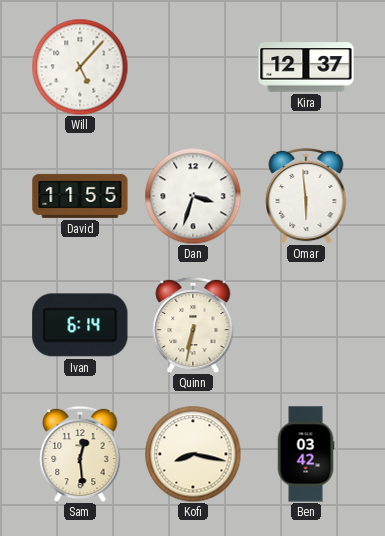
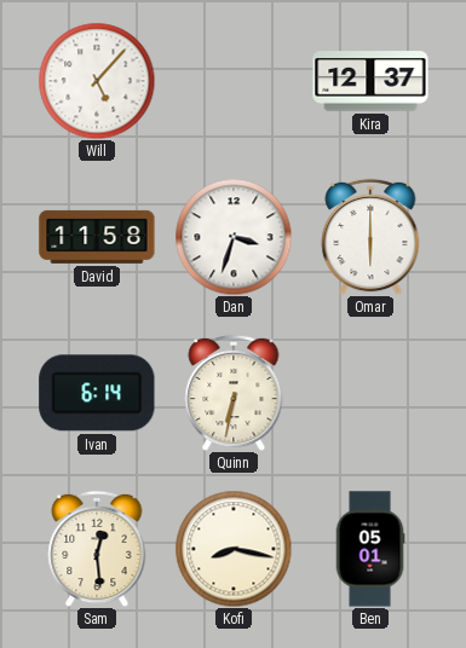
David: 11:55 -> 11:58
Omar: 5:59 -> 6:00
Ben: 03:42 -> 05:01
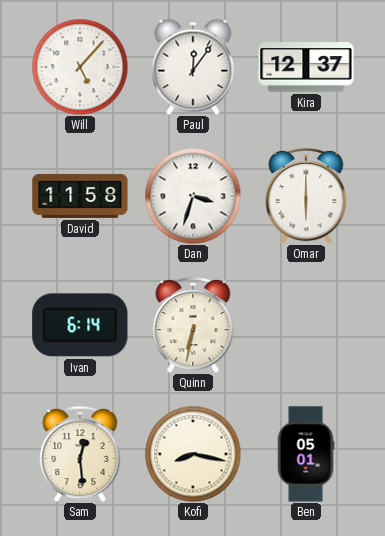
Paul: none -> 12:06
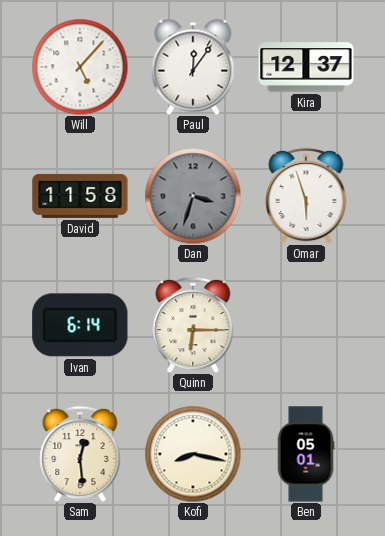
Dan dial: white -> grey
Omar: 6:00 -> 5:57
Quinn: 6:32 -> 6:15
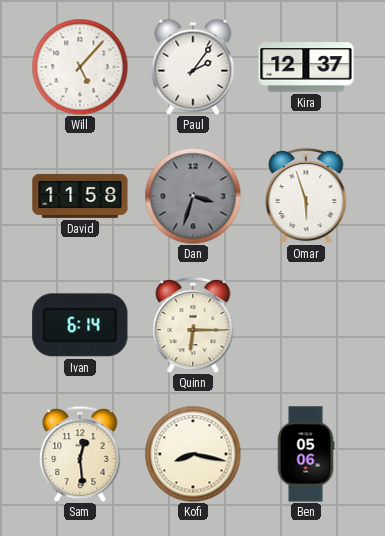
Paul: 12:06 -> 2:06
Ben: 05:01 -> 05:06
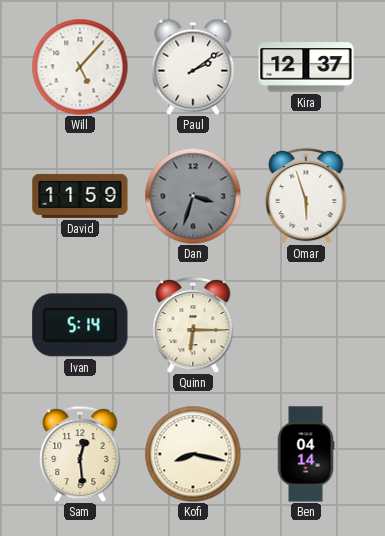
Paul: 2:06 -> 2:09
David: 11:58 -> 11:59
Ivan: 6:14 -> 5:14
Ben: 05:06 -> 04:14
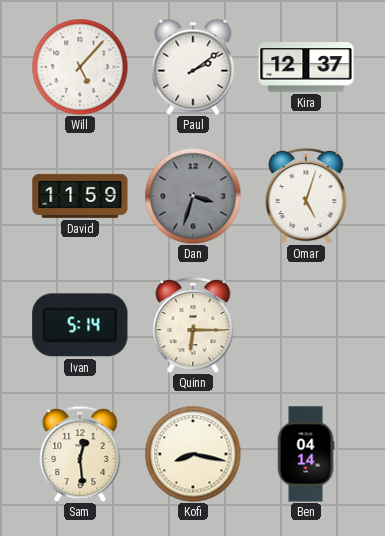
Omar: 5:57 -> 5:03
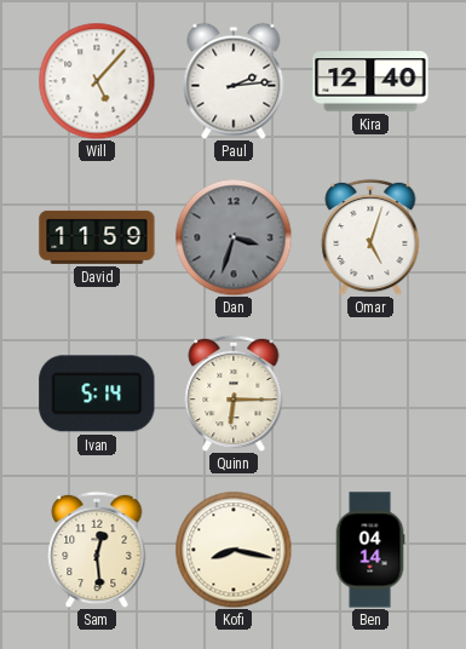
Paul: 2:09 -> 2:14
Kira: 12:37 -> 12:40
